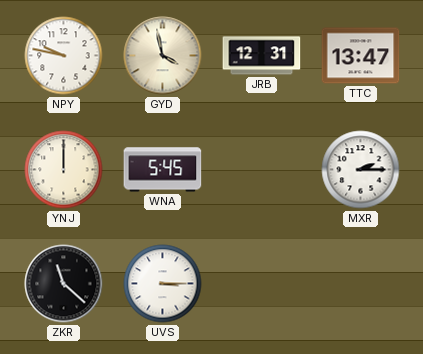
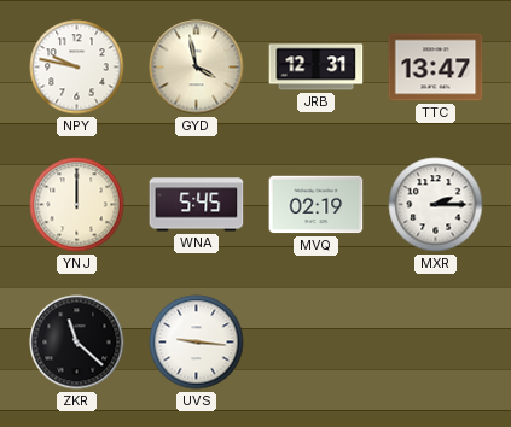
MVQ: none -> 02:19
UVS: 3:15 -> 9:16
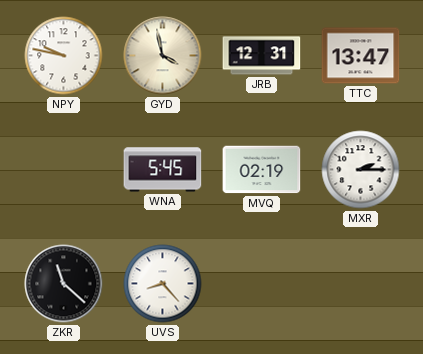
YNJ: 12:00 -> none
UVS: 9:16 -> 8:23
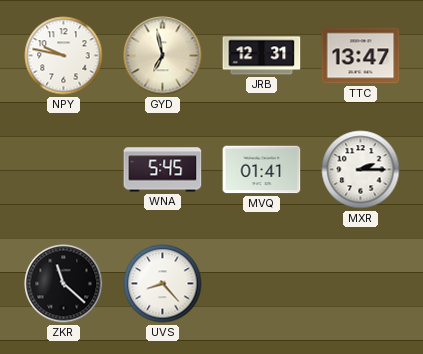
GYD: 3:58 -> 6:58
MVQ: 02:19 -> 01:41
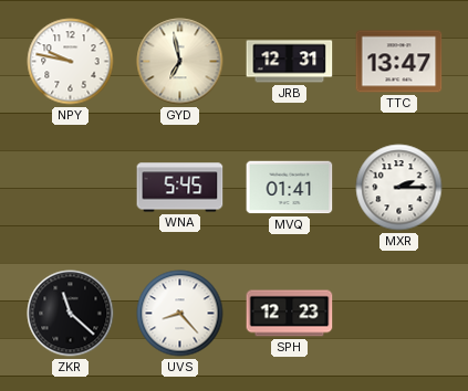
SPH: none -> 12:23
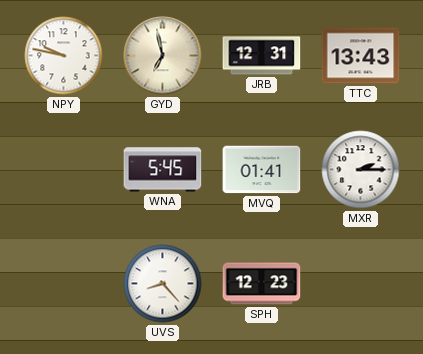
TTC: 13:47 -> 13:43
ZKR: 11:22 -> none
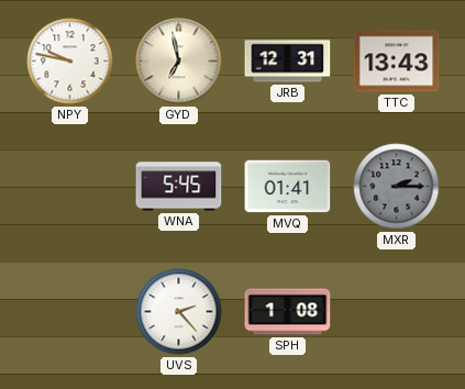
MXR dial: white -> grey
UVS: 8:23 -> 2:23
SPH: 12:23 -> 1:08
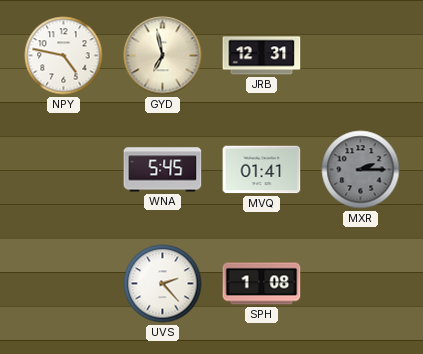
NPY: 9:47 -> 4:47
TTC: 13:43 -> none
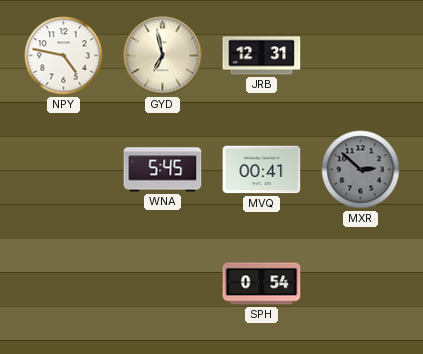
MVQ: 01:41 -> 00:41
MXR: 2:15 -> 2:52
UVS: 2:23 -> none
SPH: 1:08 -> 0:54
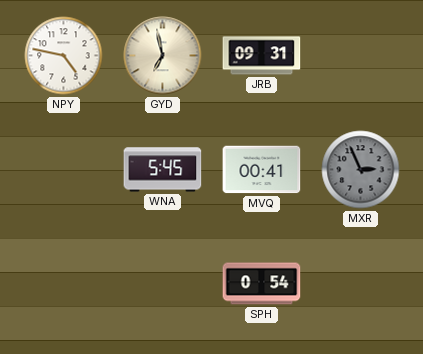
JRB: 12:31 -> 09:31
MXR: 2:52 -> 2:56
